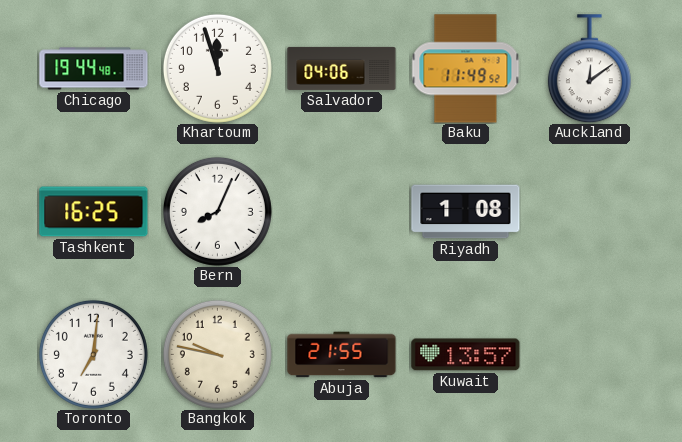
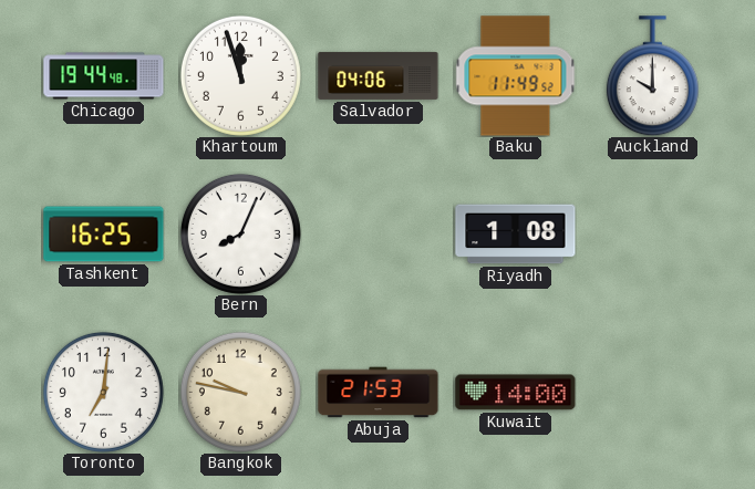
Auckland: 12:09 -> 10:00
Abuja: 21:55 -> 21:53
Kuwait: 13:57 -> 14:00
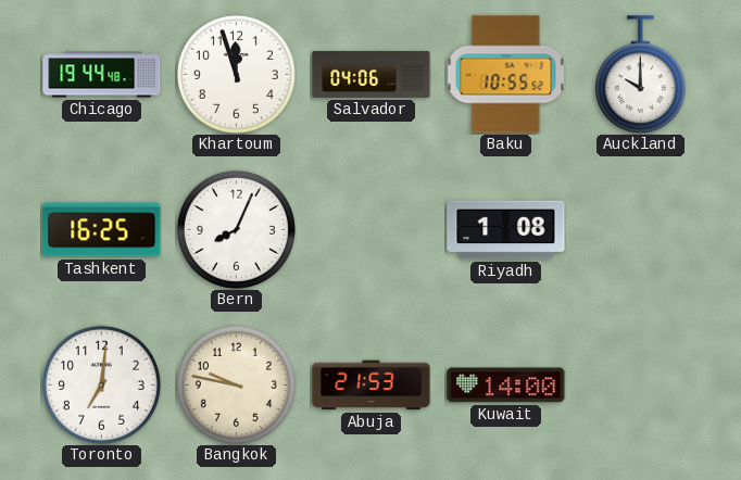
Baku: 11:49 -> 10:55
